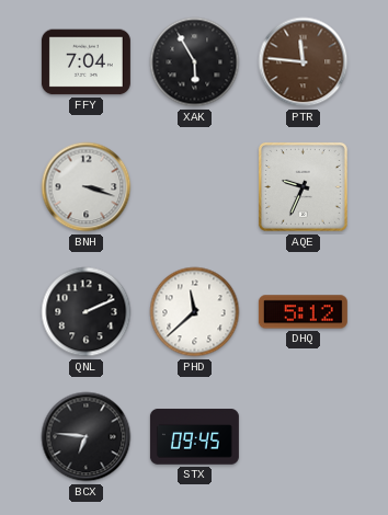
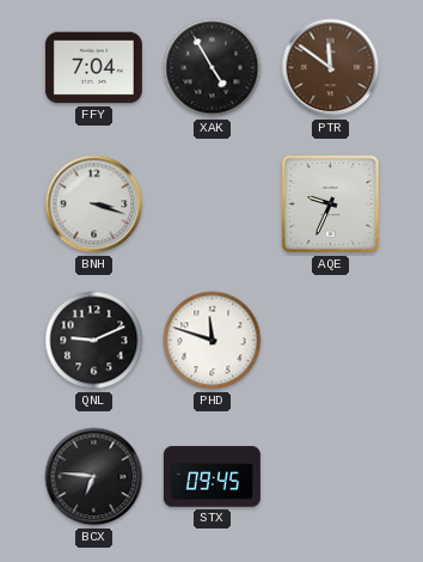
XAK: 5:55 -> 4:55
PTR: 11:46 -> 11:51
QNL: 2:11 -> 9:11
PHD: 11:38 -> 11:48
DHQ: 5:12 -> none
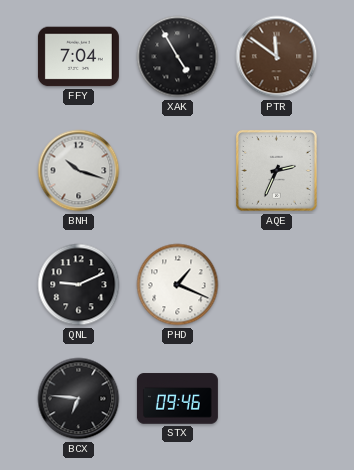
BNH: 3:18 -> 10:18
AQE: 9:34 -> 2:34
PHD: 11:48 -> 1:19
STX: 09:45 -> 09:46
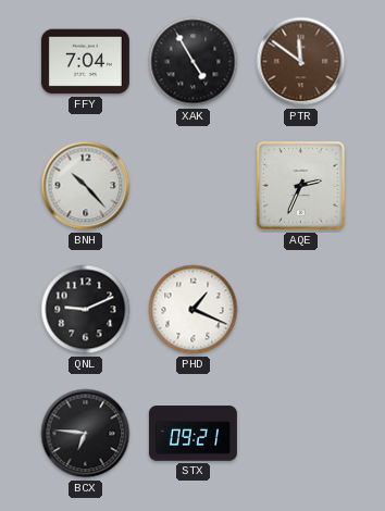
BNH: 10:18 -> 10:23
STX: 09:46 -> 09:21
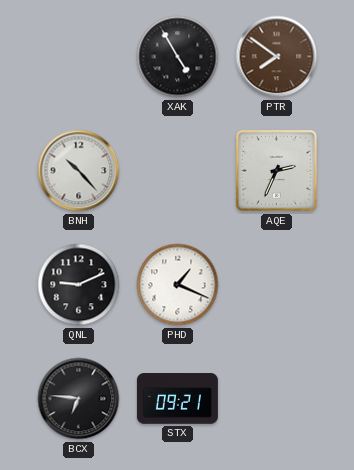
FFY: 7:04 -> none
PTR: 11:51 -> 7:51
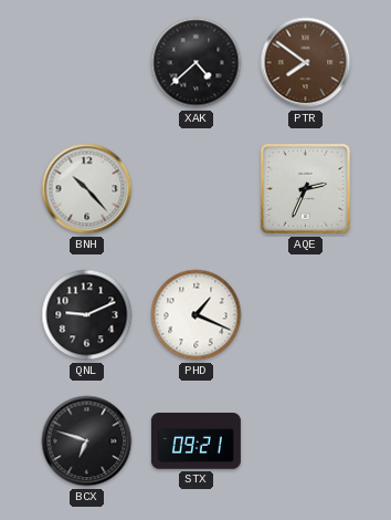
XAK: 4:55 -> 4:38
BCX: 6:46 -> 6:48
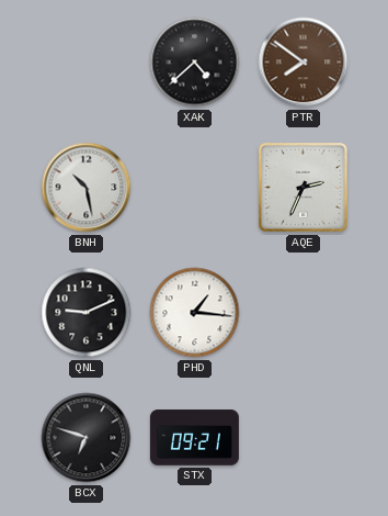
BNH: 10:23 -> 10:28
PHD: 1:19 -> 1:16
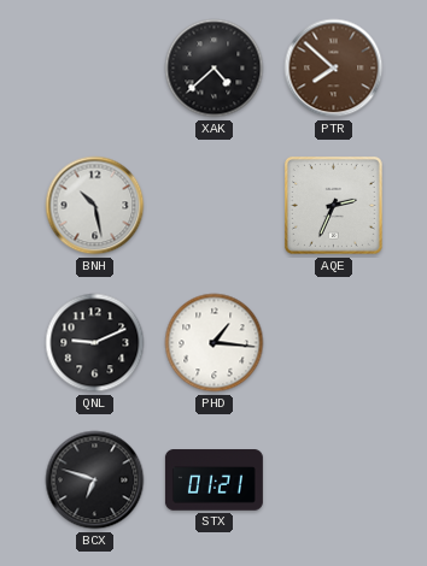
PTR: 7:51 -> 7:52
STX: 09:21 -> 01:21
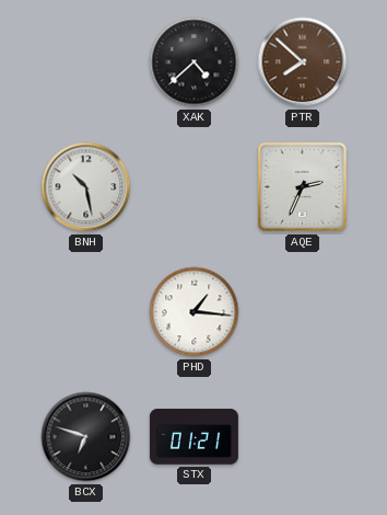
QNL: 9:11 -> none
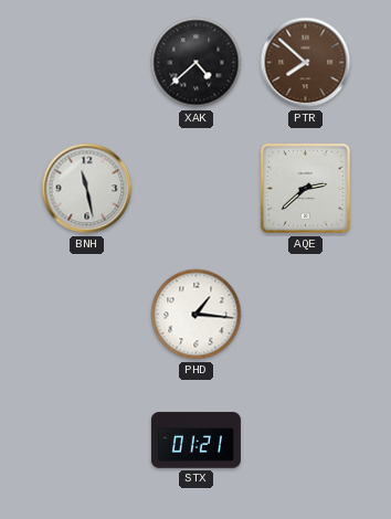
BNH: 10:28 -> 11:28
AQE: 2:34 -> 2:38
BCX: 6:48 -> none
